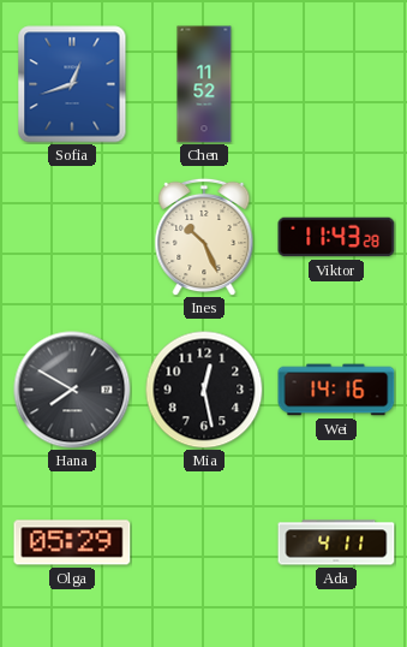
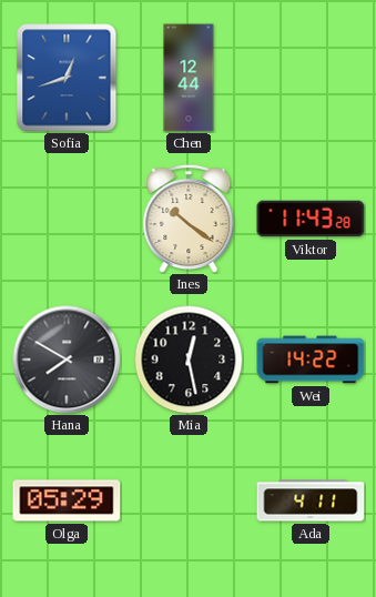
Chen: 11:52 -> 12:44
Ines: 10:26 -> 10:21
Wei: 14:16 -> 14:22
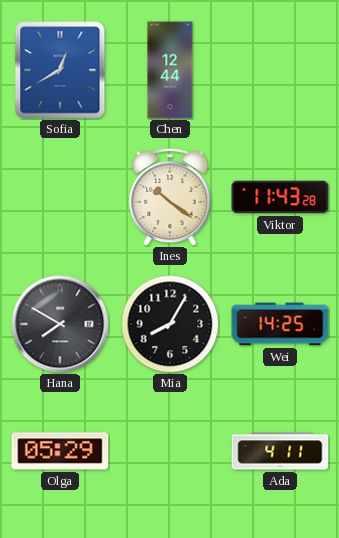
Sofia: 12:42 -> 12:40
Mia: 12:28 -> 8:05
Wei: 14:22 -> 14:25
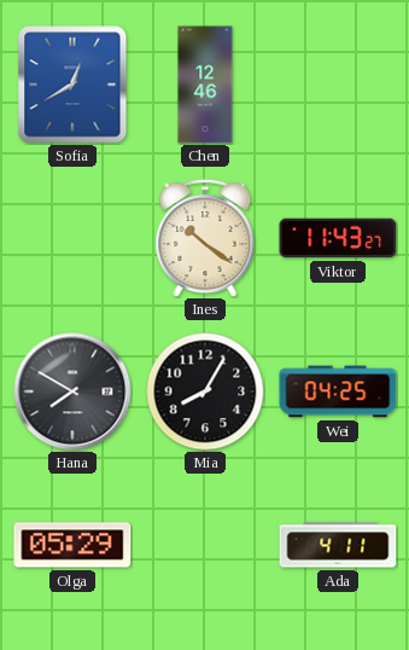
Chen: 12:44 -> 12:46
Viktor: 11:43:28 -> 11:43:27
Wei: 14:25 -> 04:25
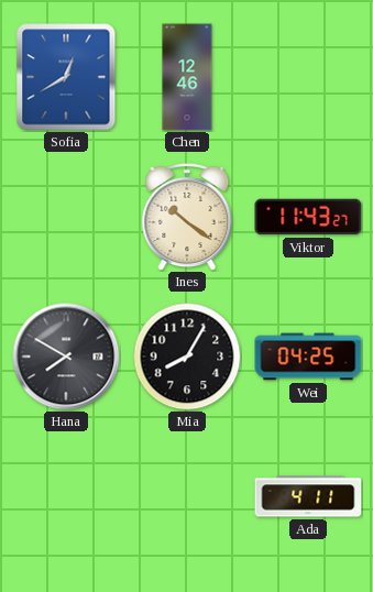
Olga: 05:29 -> none
